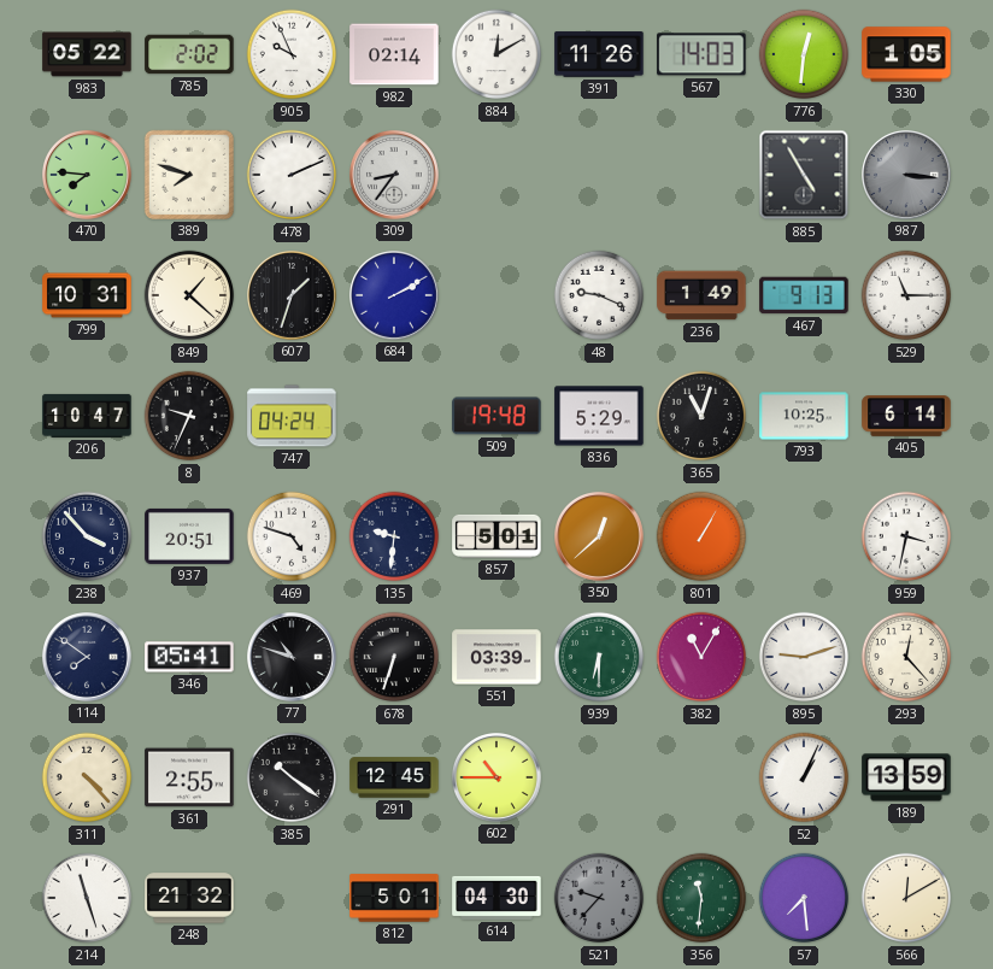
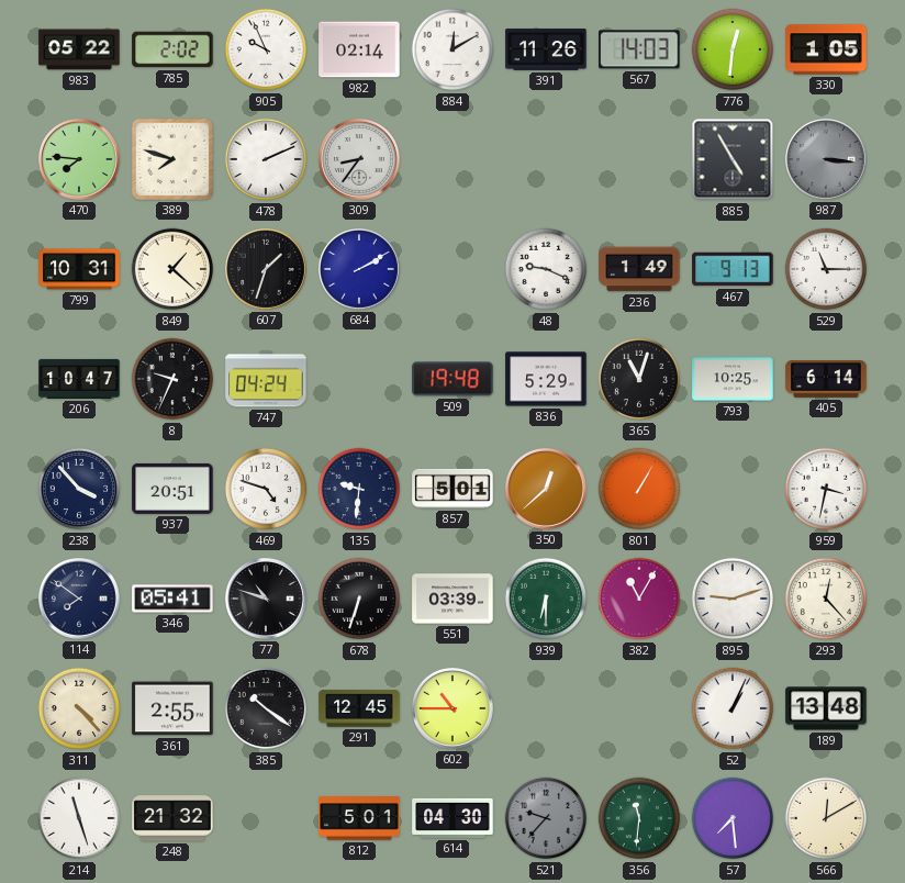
189: 13:59 -> 13:48
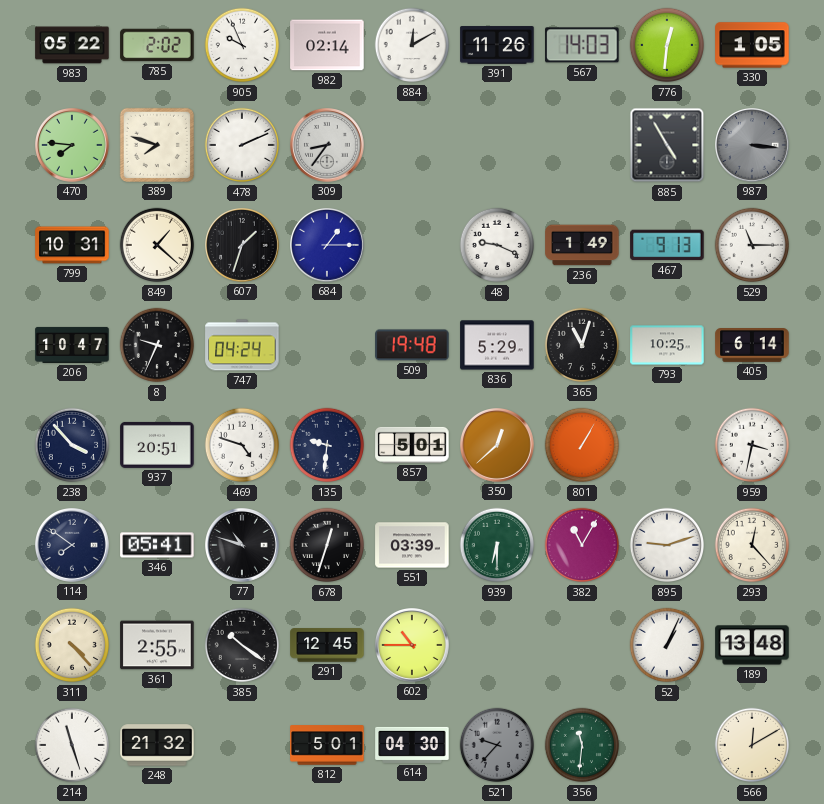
684: 2:10 -> 1:15
678: 6:33 -> 12:33
57: 7:29 -> none
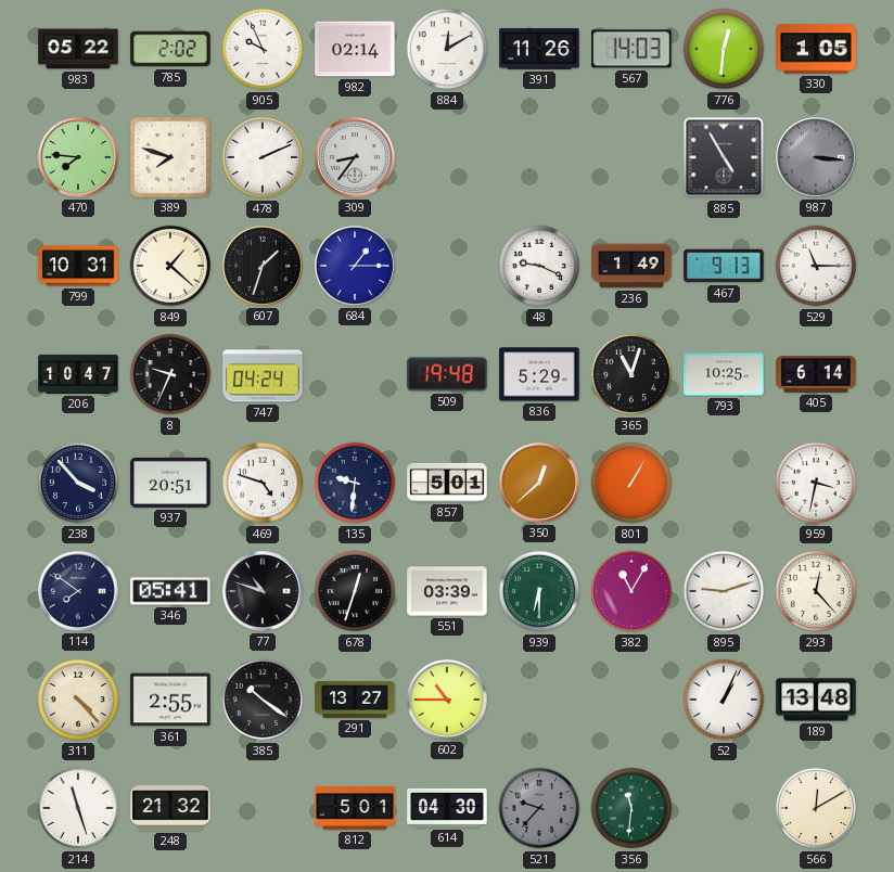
291: 12:45 -> 13:27
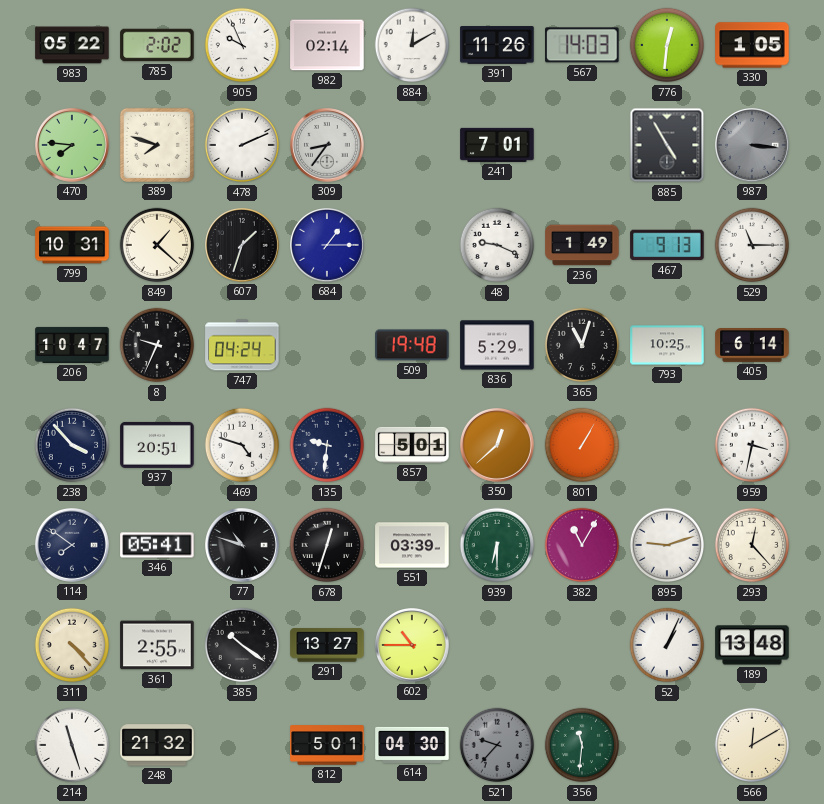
241: none -> 7:01
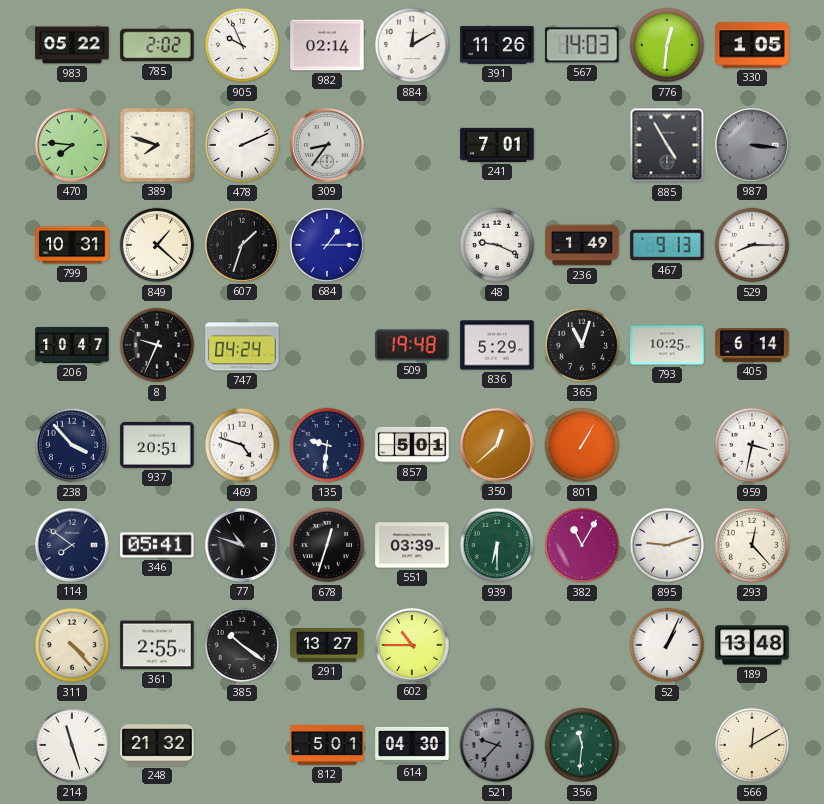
529: 11:15 -> 8:15
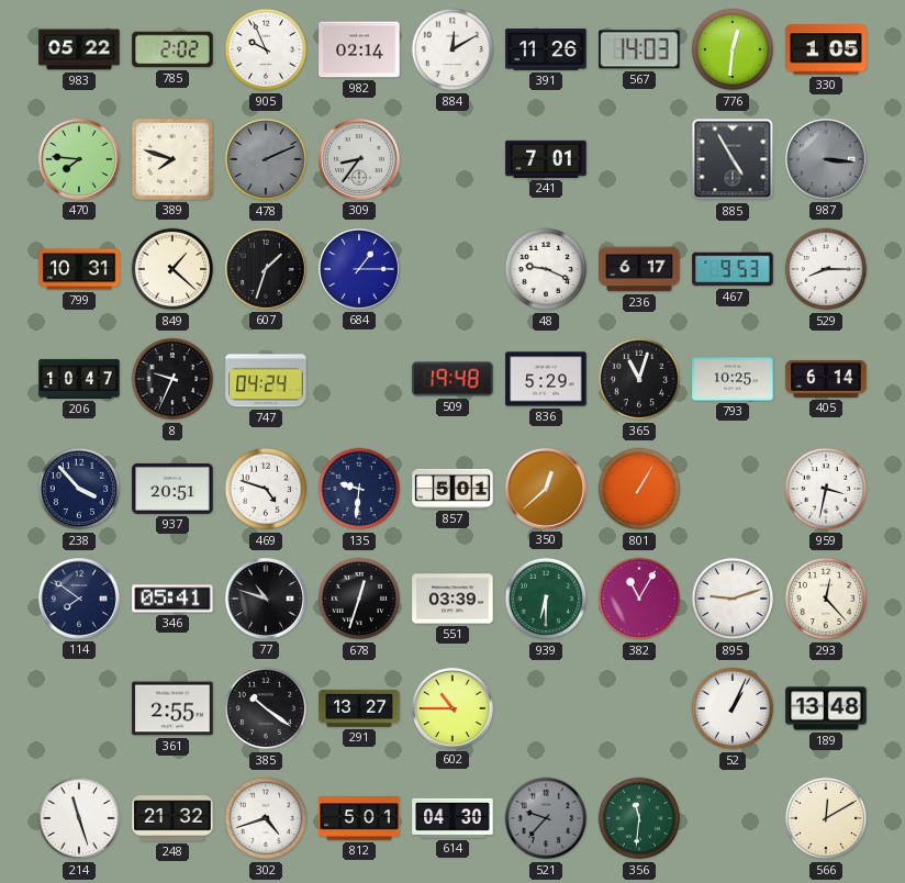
478 dial: white -> grey
236: 1:49 -> 6:17
467: 9:13 -> 9:53
311: 4:23 -> none
302: none -> 4:42
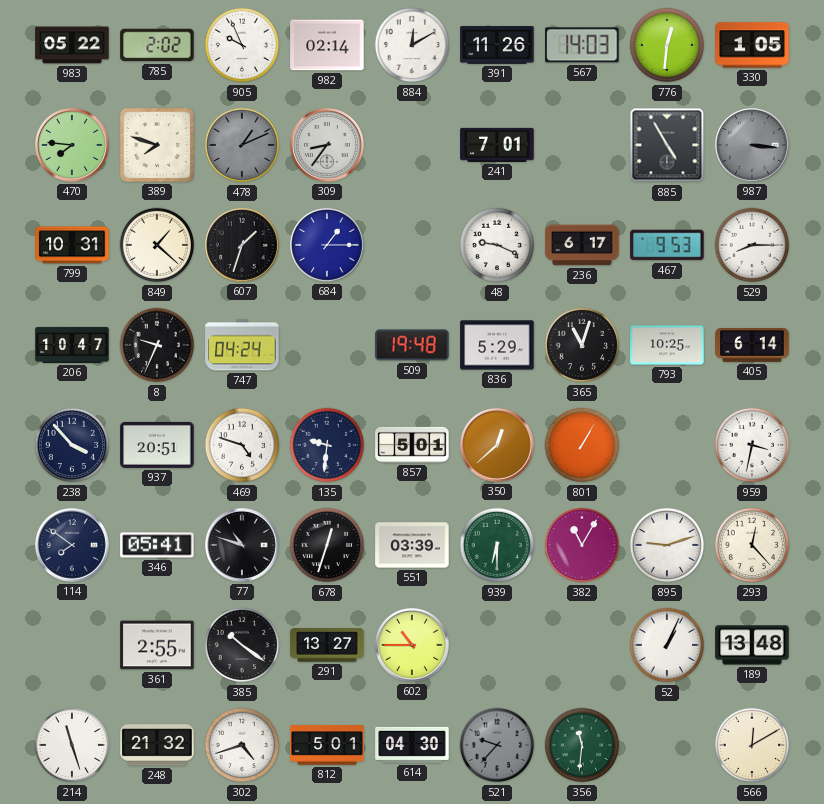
478: 2:11 -> 1:11
